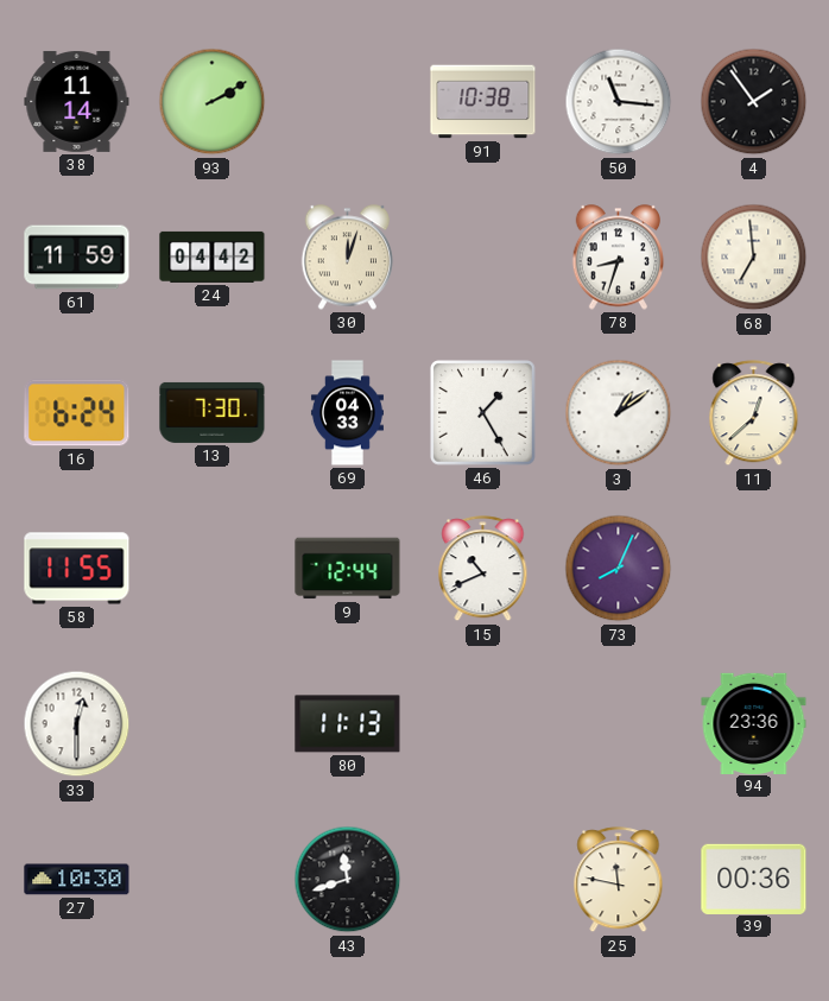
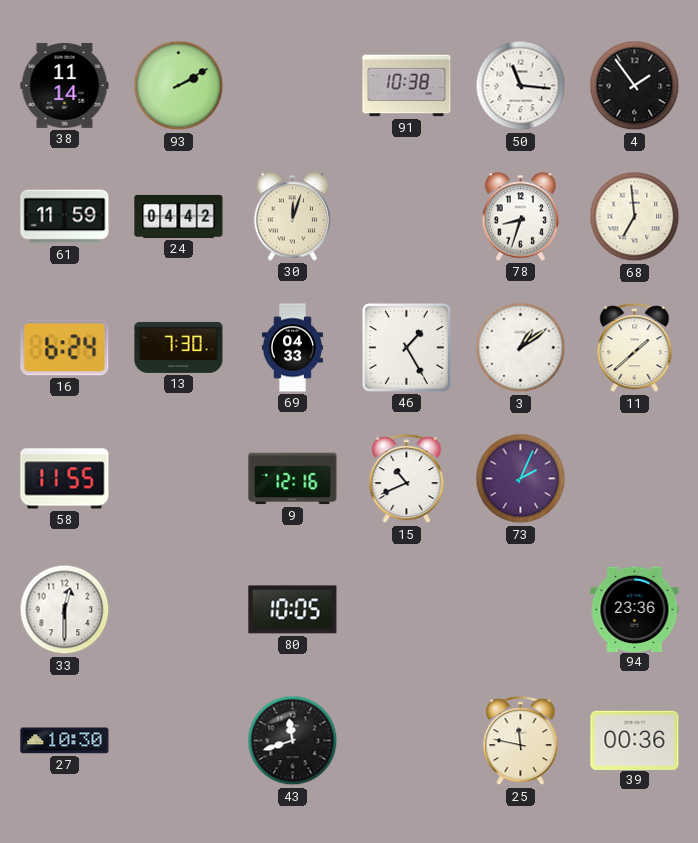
11: 12:38 -> 1:38
9: 12:44 -> 12:16
73: 8:04 -> 2:04
80: 11:13 -> 10:05
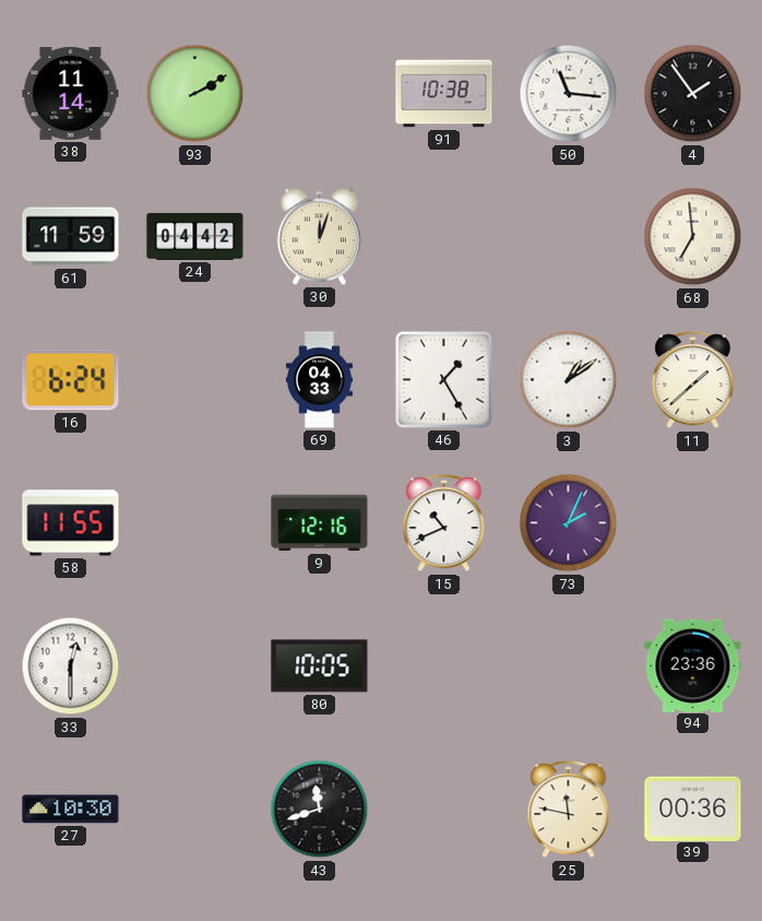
78: 8:33 -> none
13: 7:30 -> none
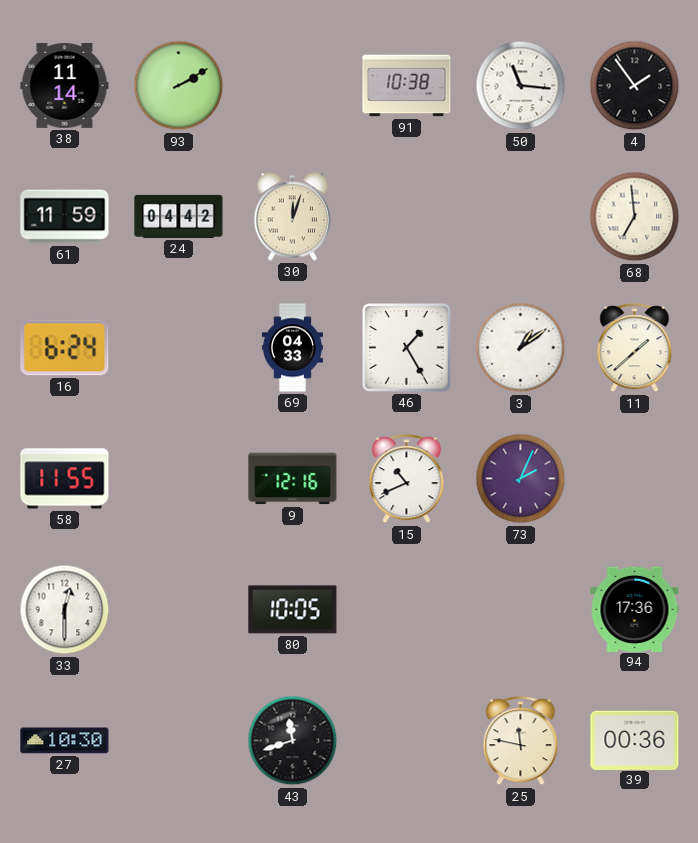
94: 23:36 -> 17:36
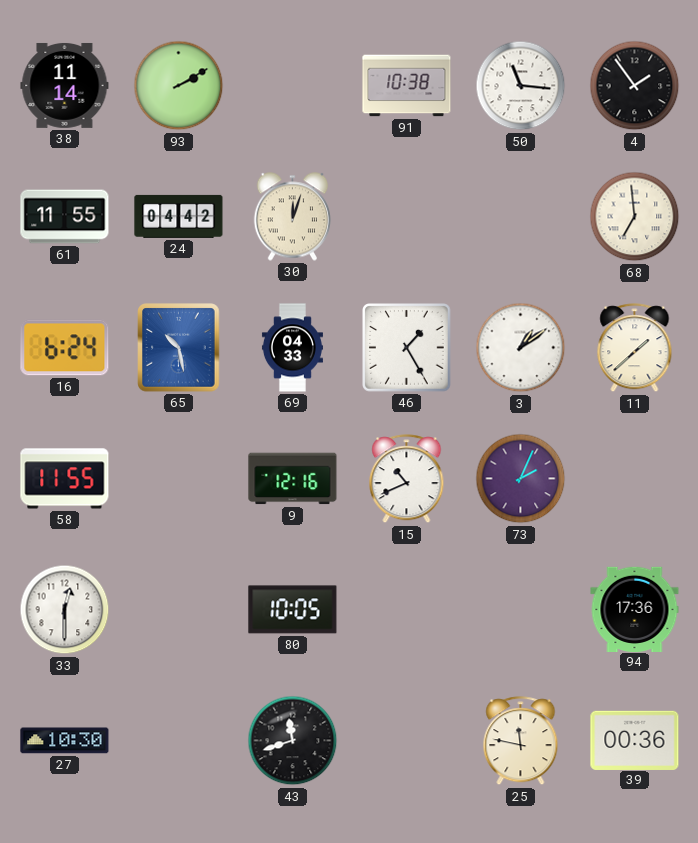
61: 11:59 -> 11:55
65: none -> 10:28
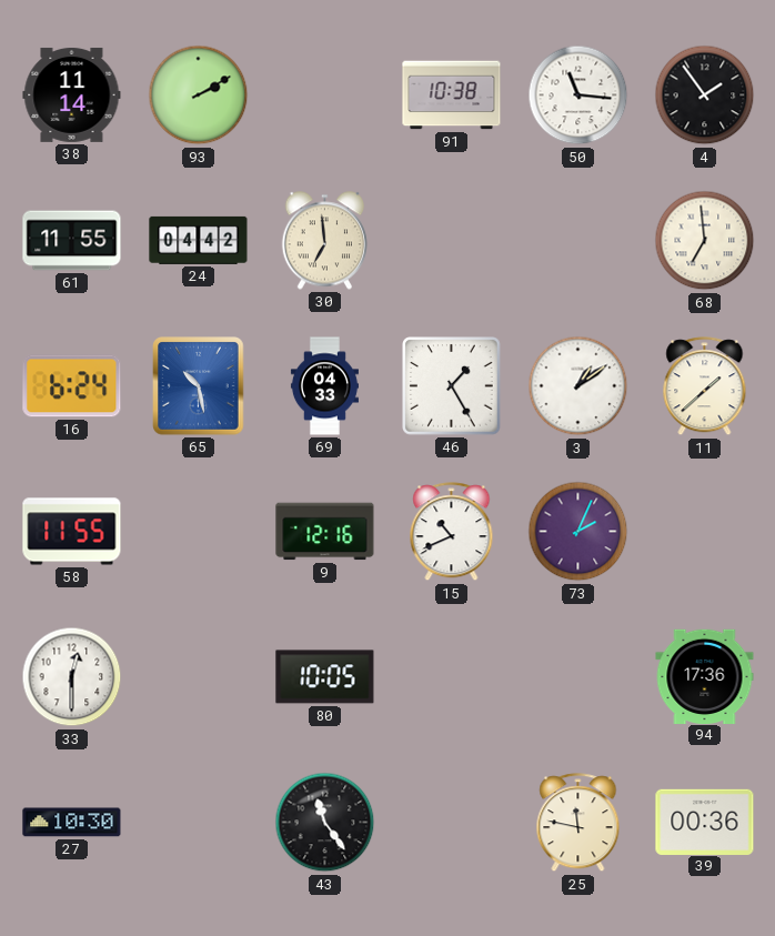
30: 12:03 -> 6:59
43: 11:42 -> 11:24
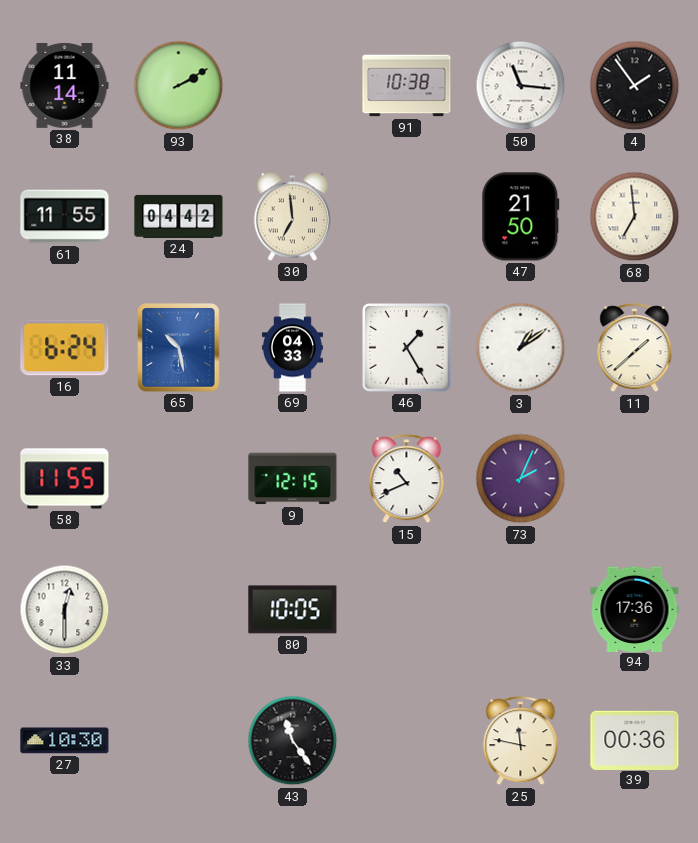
47: none -> 21:50
9: 12:16 -> 12:15
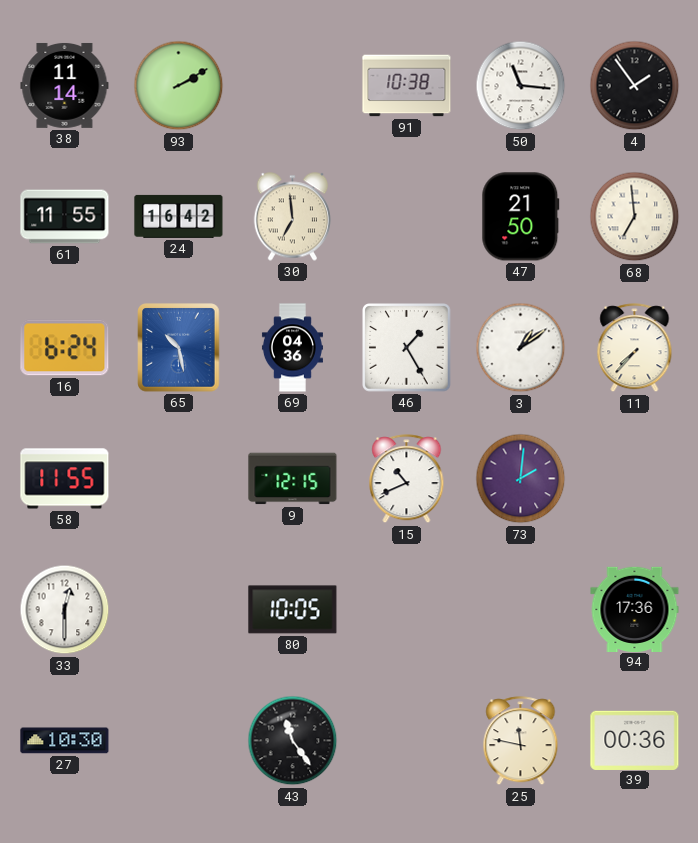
24: 04:42 -> 16:42
69: 04:33 -> 04:36
11: 1:38 -> 7:37
73: 2:04 -> 2:01
